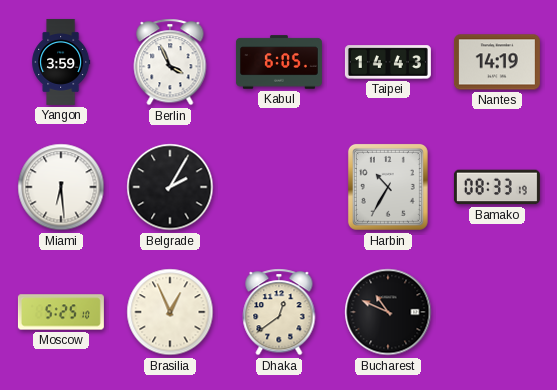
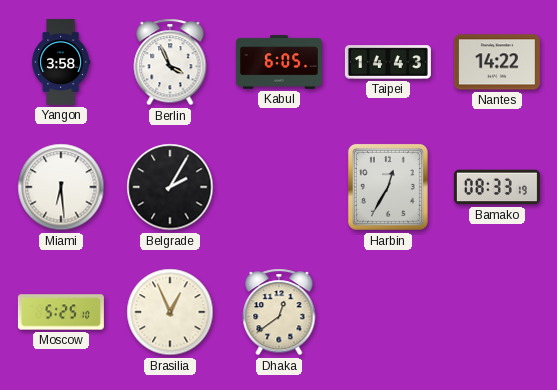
Yangon: 3:59 -> 3:58
Nantes: 14:19 -> 14:22
Harbin: 10:35 -> 12:35
Bucharest: 10:49 -> none
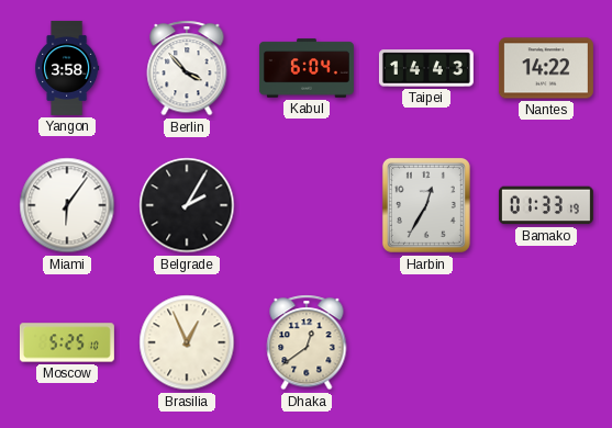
Berlin: 3:56 -> 3:53
Kabul: 6:05 -> 6:04
Miami: 6:29 -> 6:06
Bamako: 08:33 -> 01:33
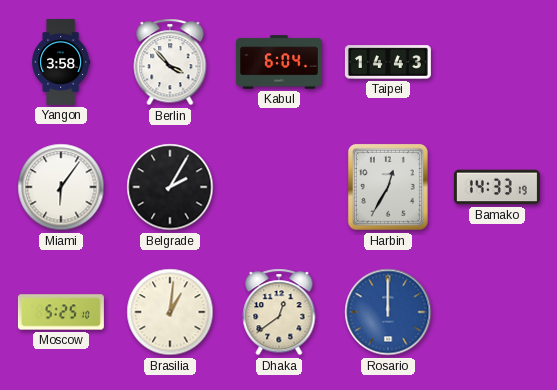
Nantes: 14:22 -> none
Bamako: 01:33 -> 14:33
Brasilia: 12:56 -> 1:01
Rosario: none -> 12:00
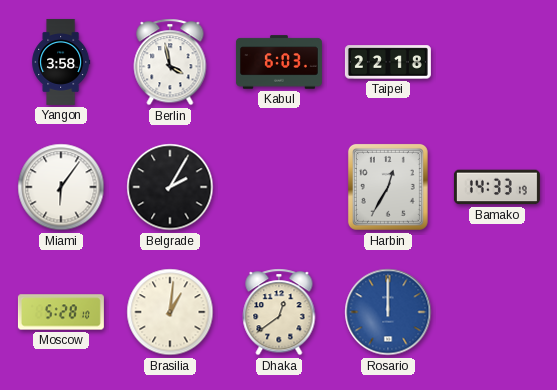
Berlin: 3:53 -> 3:58
Kabul: 6:04 -> 6:03
Taipei: 14:43 -> 22:18
Moscow: 5:25 -> 5:28
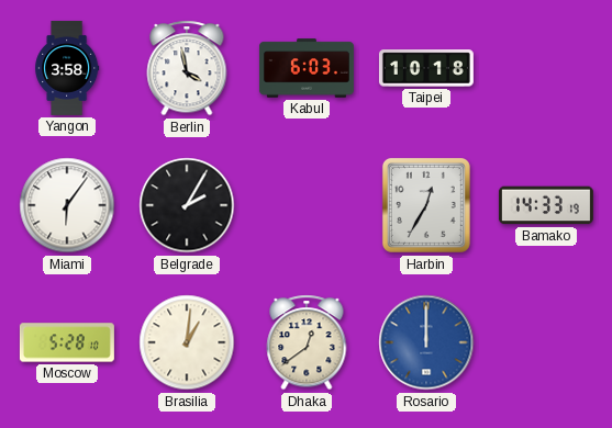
Taipei: 22:18 -> 10:18
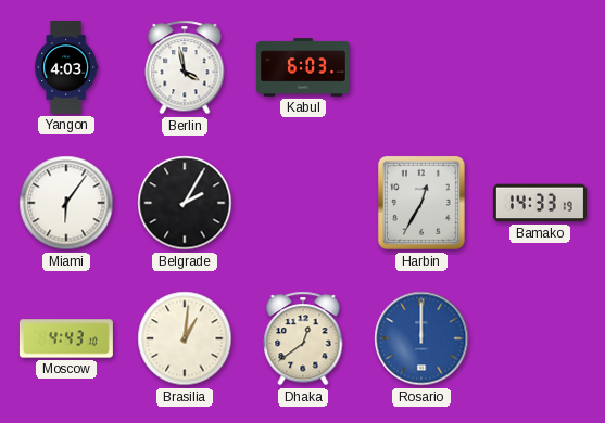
Yangon: 3:58 -> 4:03
Taipei: 10:18 -> none
Moscow: 5:28 -> 4:43
